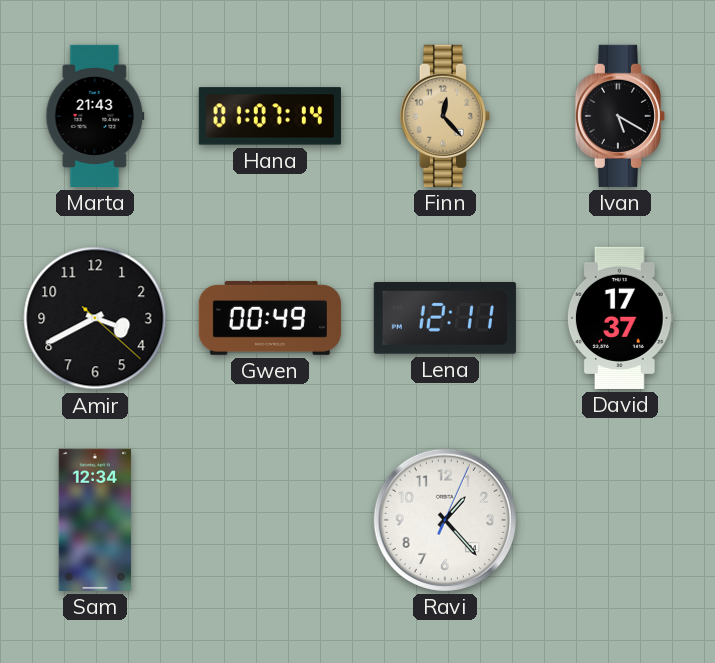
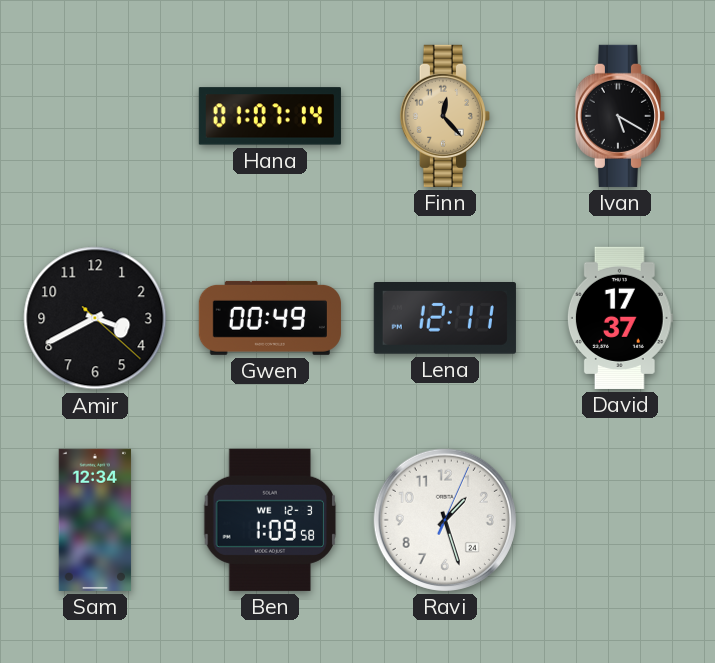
Marta: 21:43 -> none
Ben: none -> 1:09
Ravi: 1:23 -> 1:27
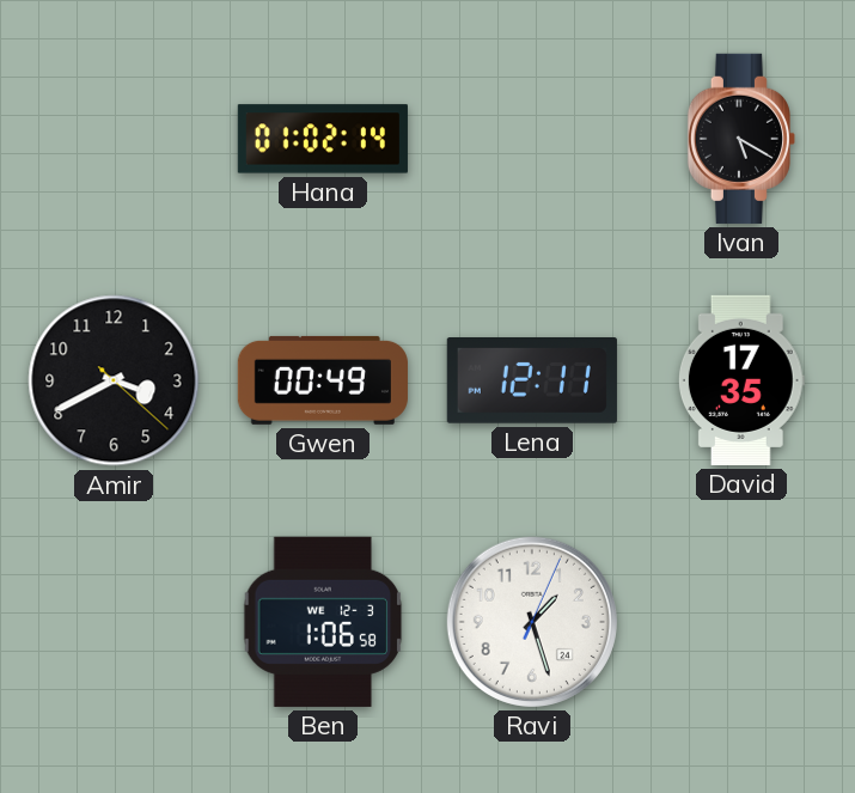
Hana: 01:07 -> 01:02
Finn: 12:23 -> none
David: 17:37 -> 17:35
Sam: 12:34 -> none
Ben: 1:09 -> 1:06
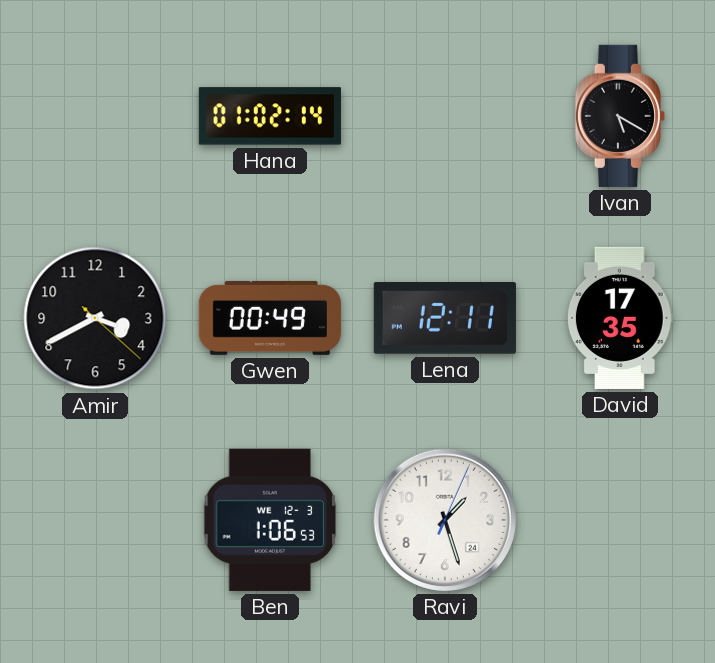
Ben: 1:06:58 -> 1:06:53
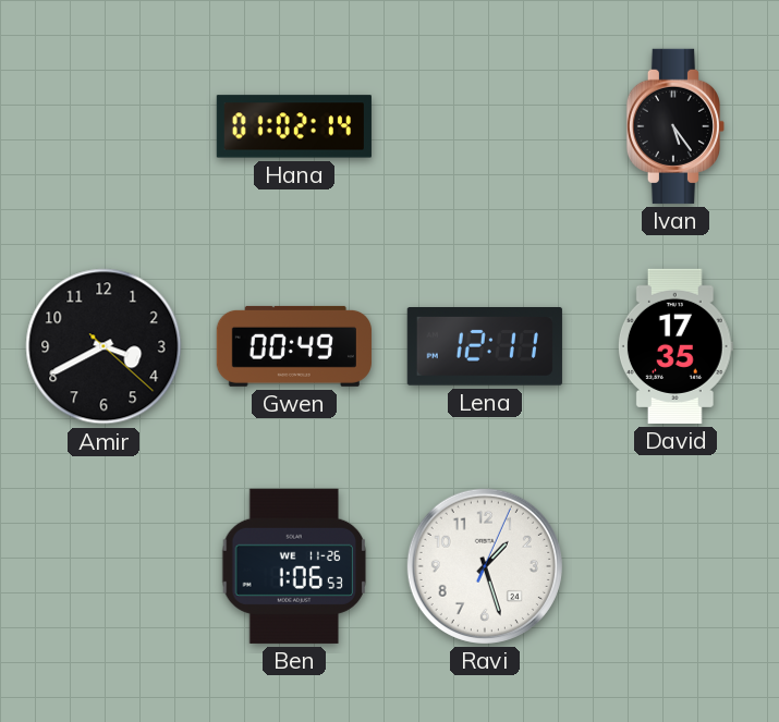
Ivan: 5:20 -> 5:24
Ben date: WE 12-3 -> WE 11-26
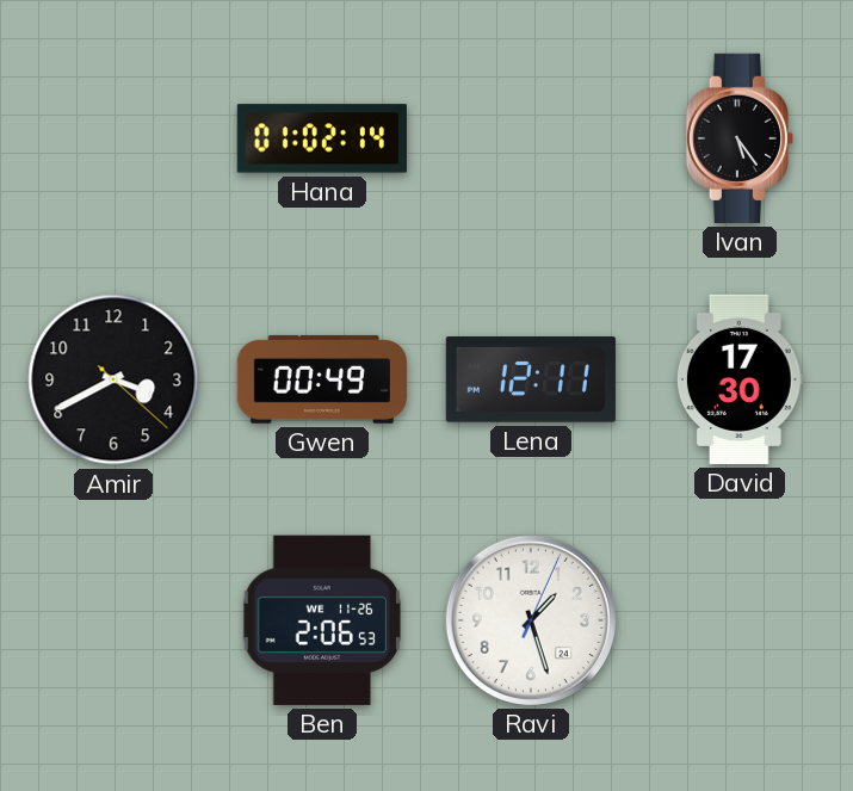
David: 17:35 -> 17:30
Ben: 1:06 -> 2:06
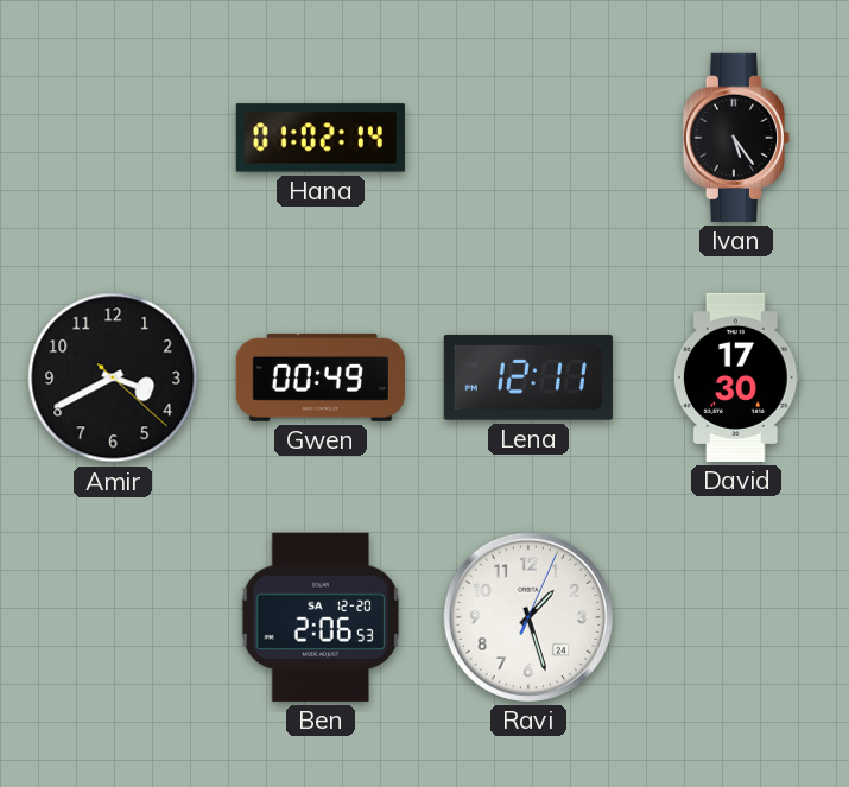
Ben date: WE 11-26 -> SA 12-20
